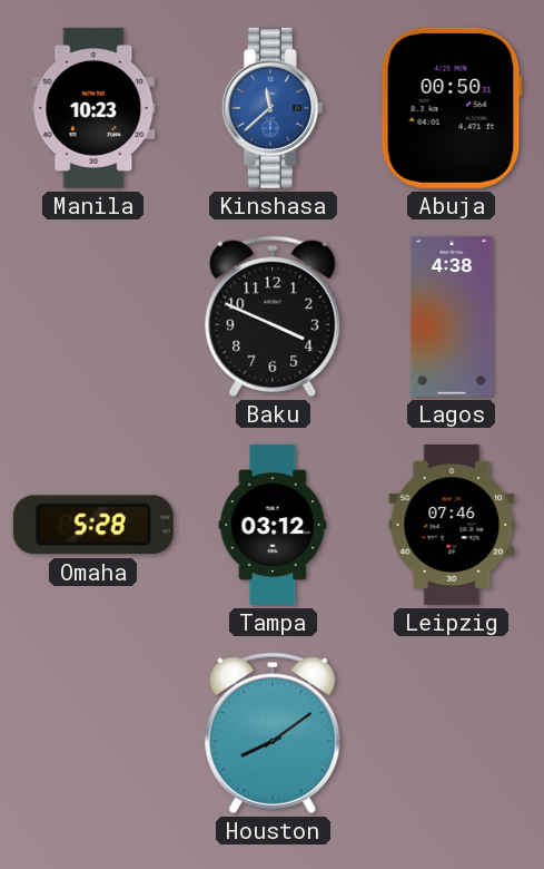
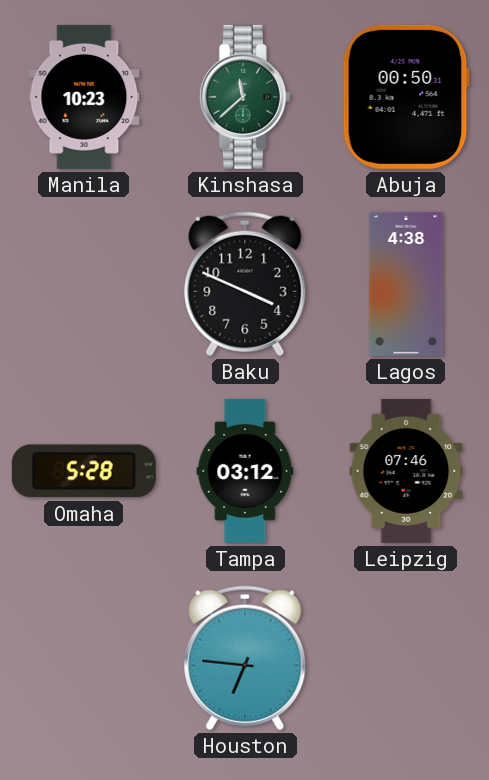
Kinshasa dial: blue -> green
Houston: 8:09 -> 6:46
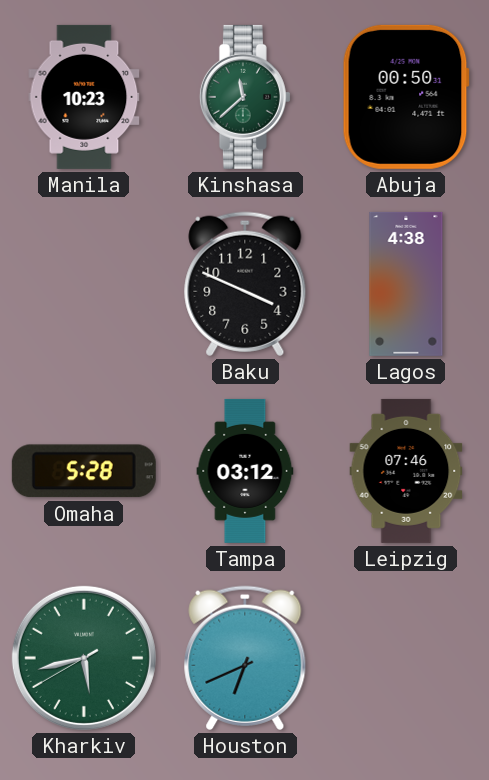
Kharkiv: none -> 5:42
Houston: 6:46 -> 6:41
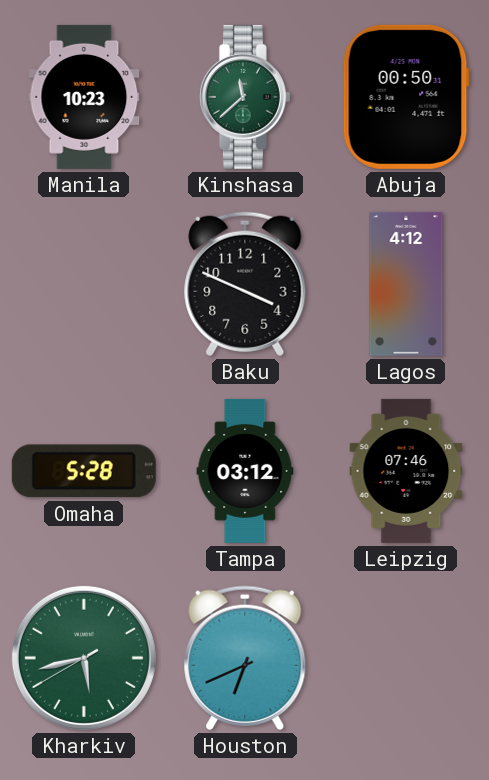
Lagos: 4:38 -> 4:12
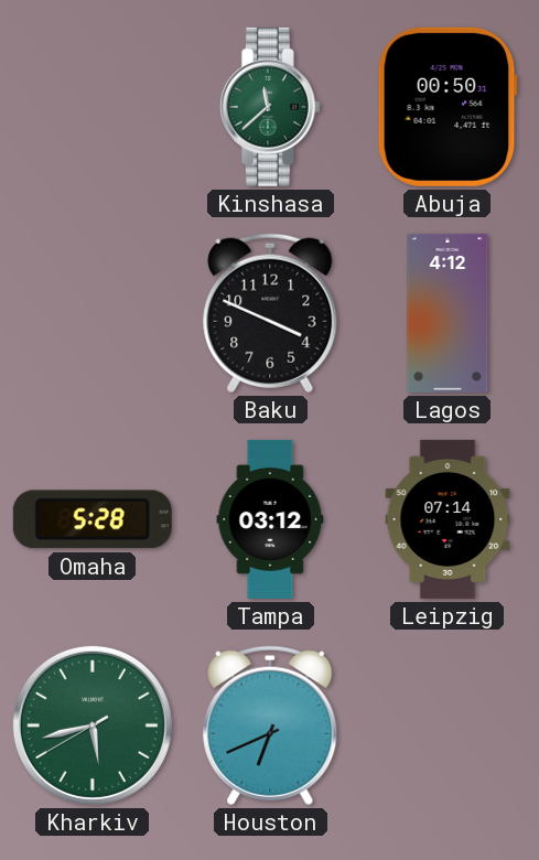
Manila: 10:23 -> none
Leipzig: 07:46 -> 07:14
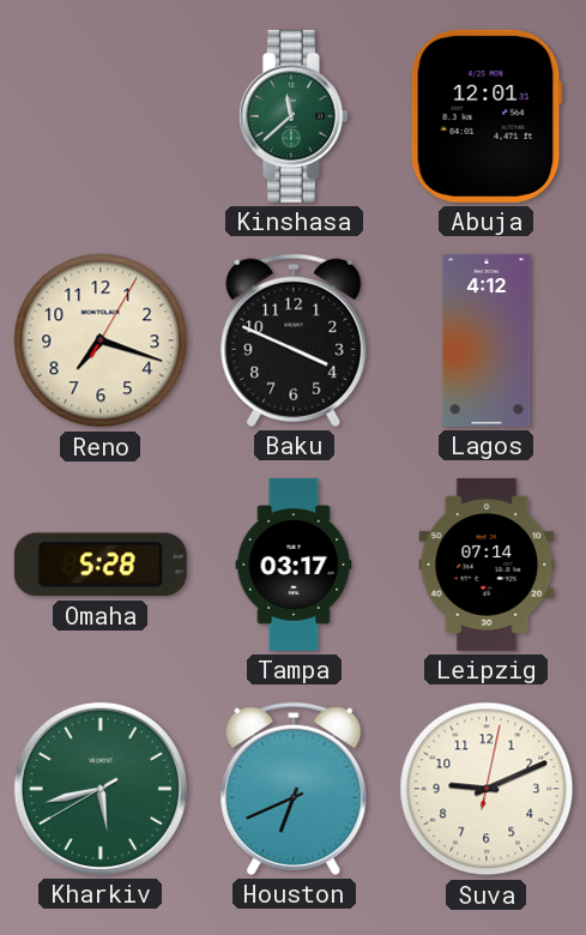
Abuja: 00:50 -> 12:01
Reno: none -> 7:18
Tampa: 03:12 -> 03:17
Suva: none -> 9:11
